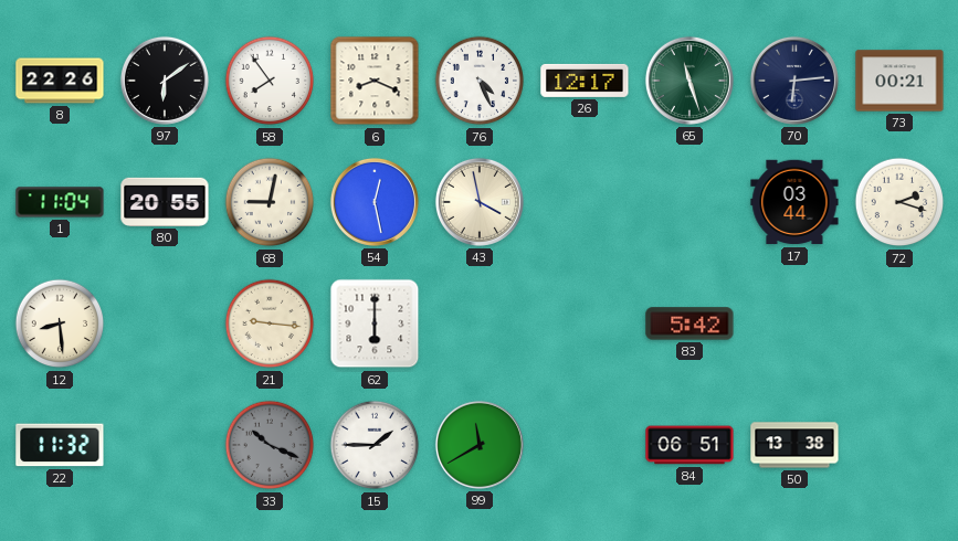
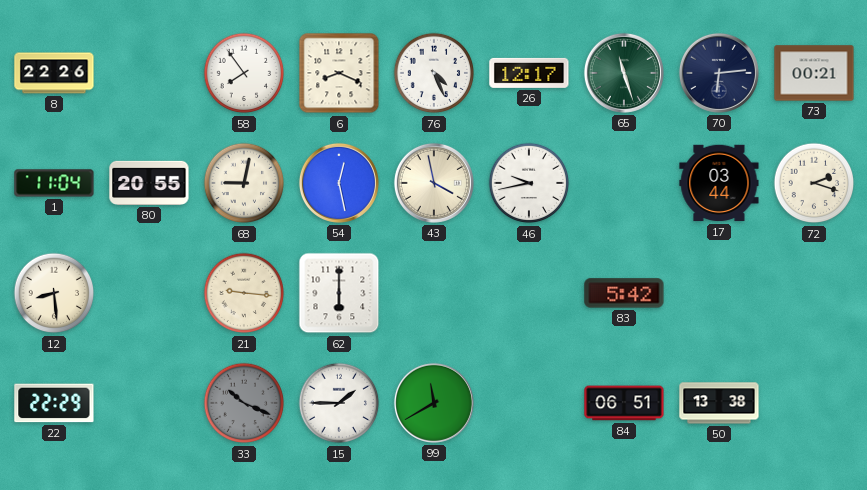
97: 6:09 -> none
46: none -> 9:43
22: 11:32 -> 22:29
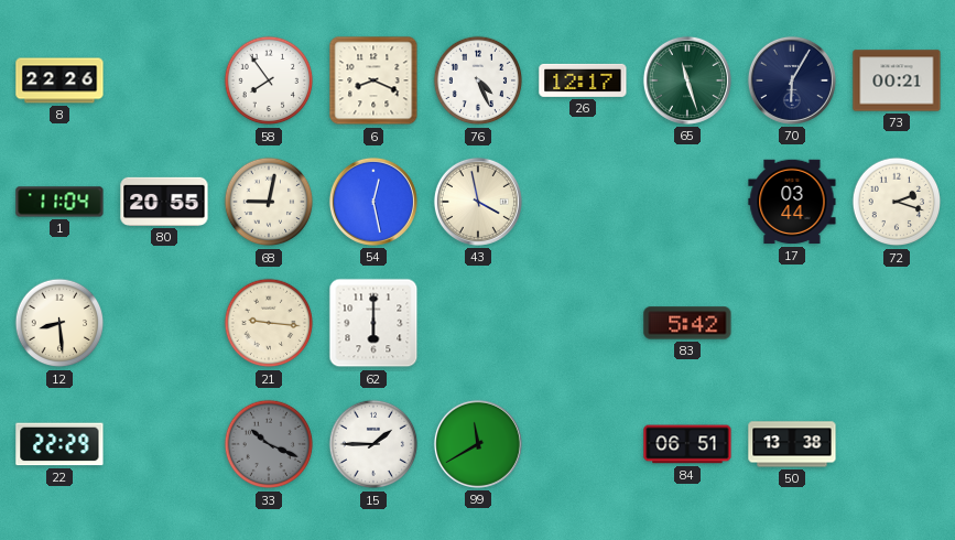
70: 6:14 -> 6:05
46: 9:43 -> none
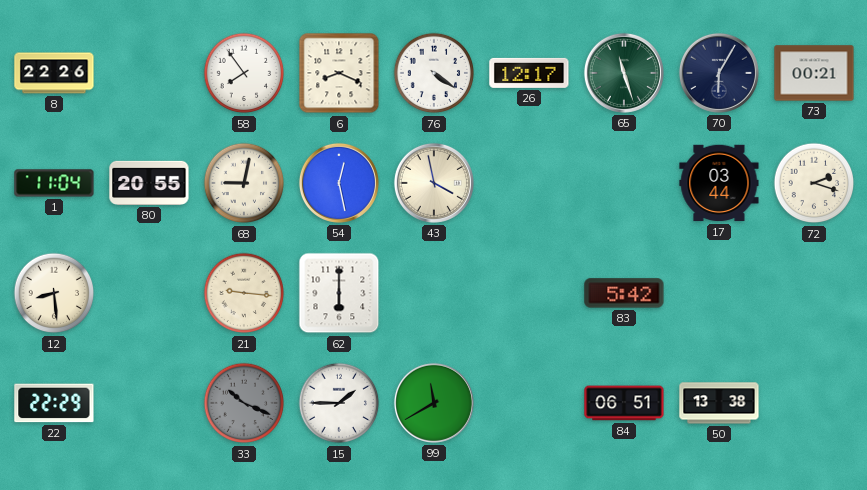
76: 4:26 -> 4:21
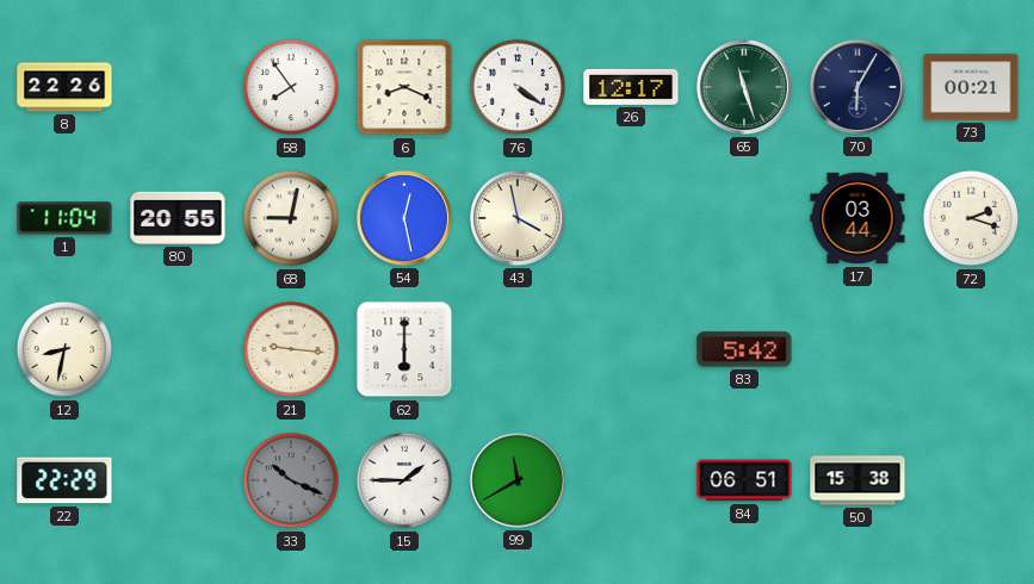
12: 8:29 -> 8:32
50: 13:38 -> 15:38
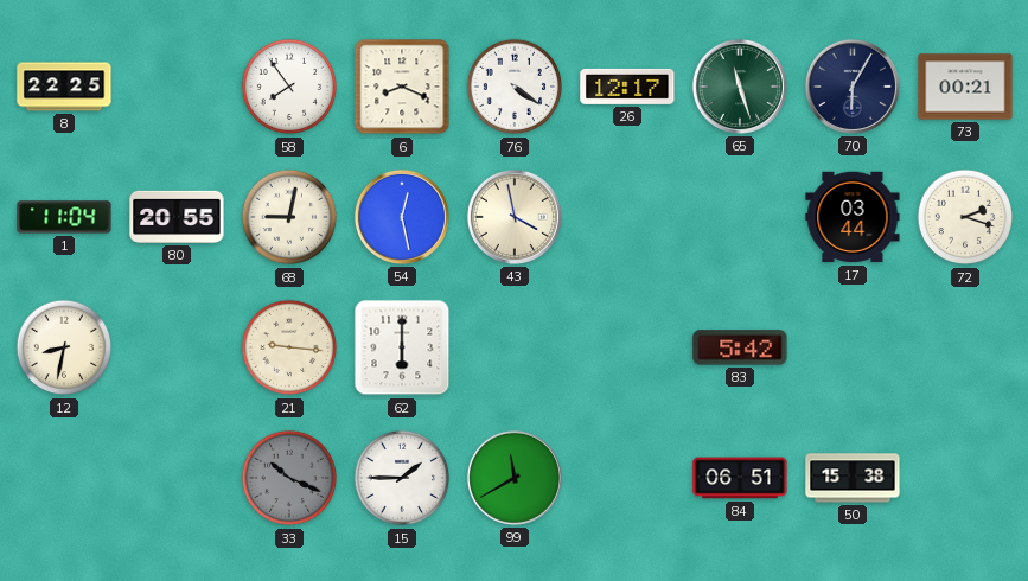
8: 22:26 -> 22:25
22: 22:29 -> none
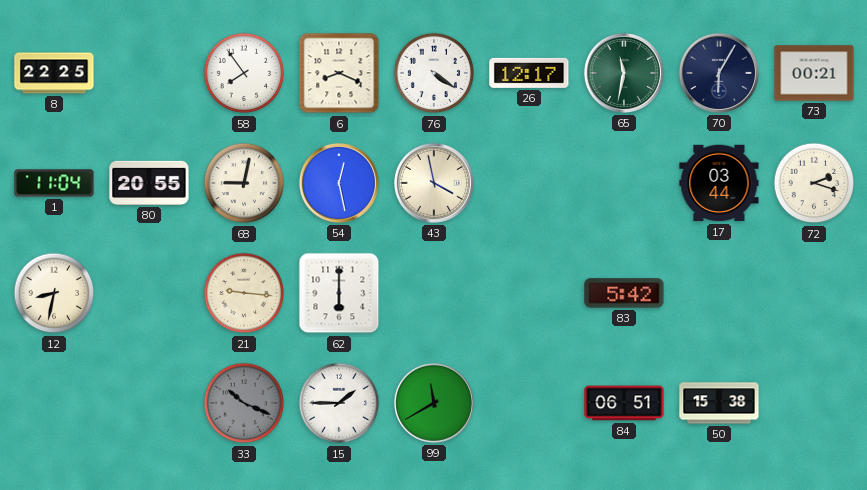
65: 11:27 -> 11:32
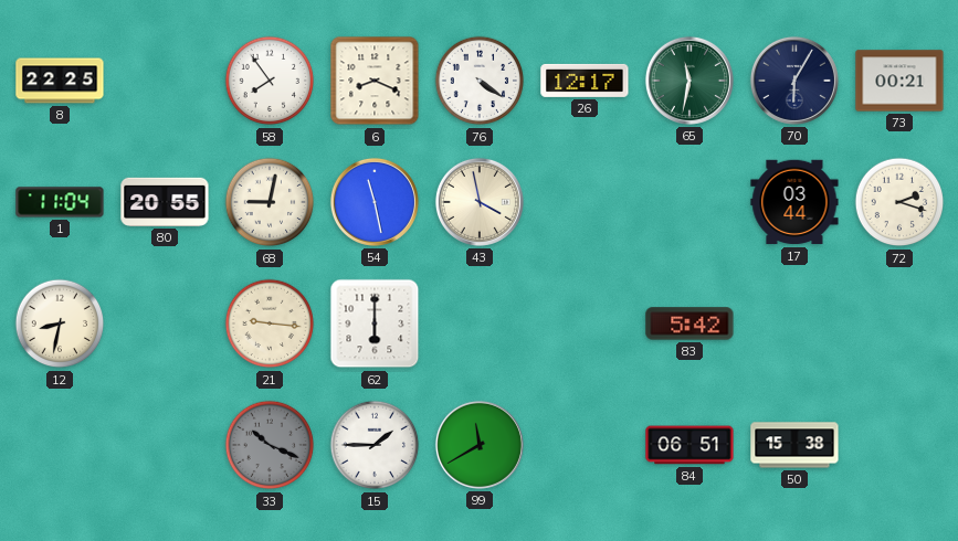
54: 12:28 -> 11:28
